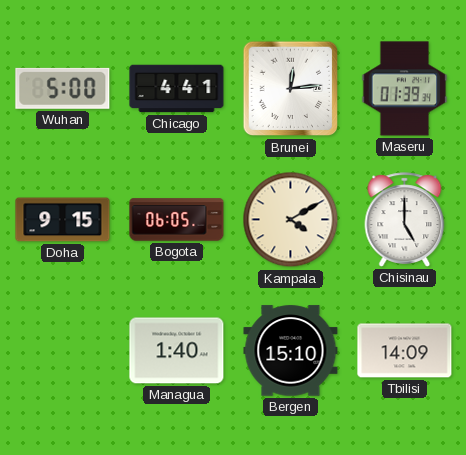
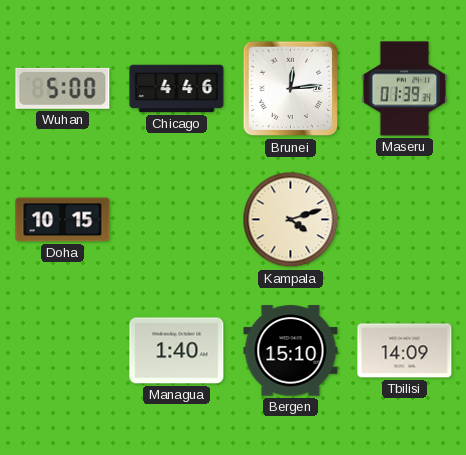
Chicago: 4:41 -> 4:46
Doha: 9:15 -> 10:15
Bogota: 06:05 -> none
Kampala: 4:10 -> 4:12
Chisinau: 5:00 -> none
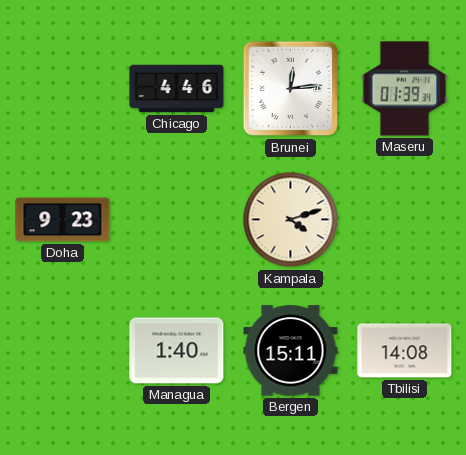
Wuhan: 5:00 -> none
Doha: 10:15 -> 9:23
Bergen: 15:10 -> 15:11
Tbilisi: 14:09 -> 14:08
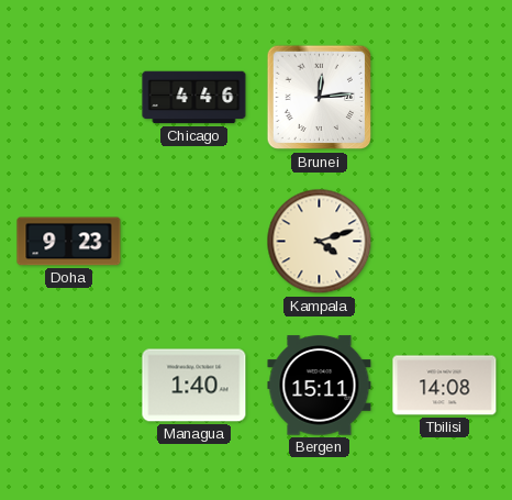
Maseru: 01:39 -> none
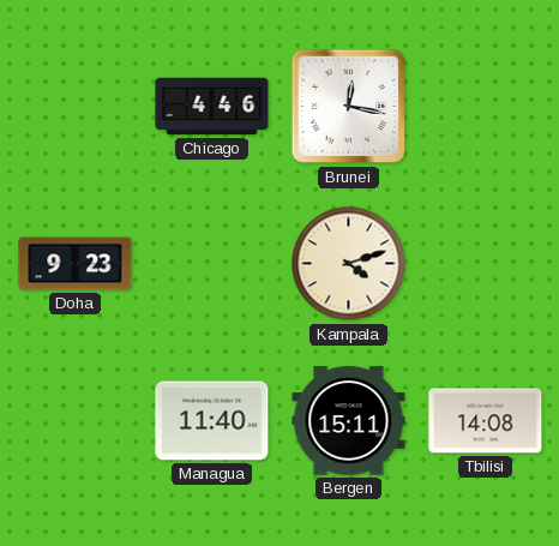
Brunei: 12:14 -> 12:17
Managua: 1:40 -> 11:40
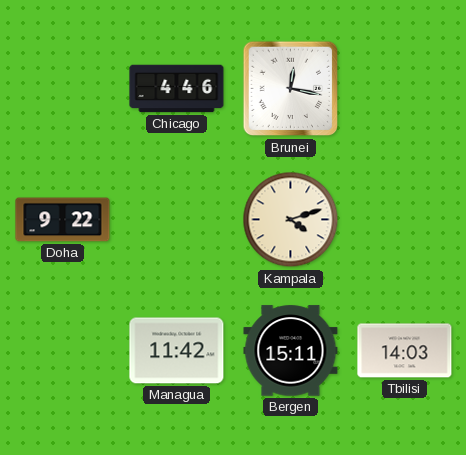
Doha: 9:23 -> 9:22
Managua: 11:40 -> 11:42
Tbilisi: 14:08 -> 14:03
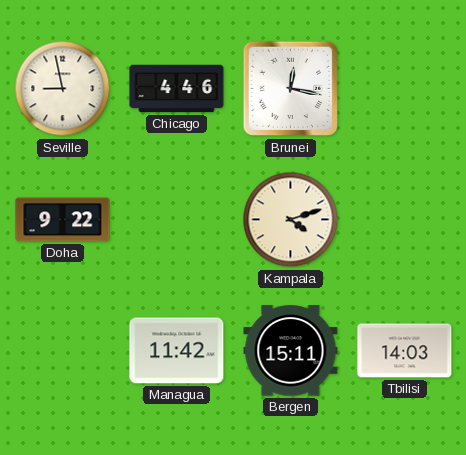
Seville: none -> 8:58
